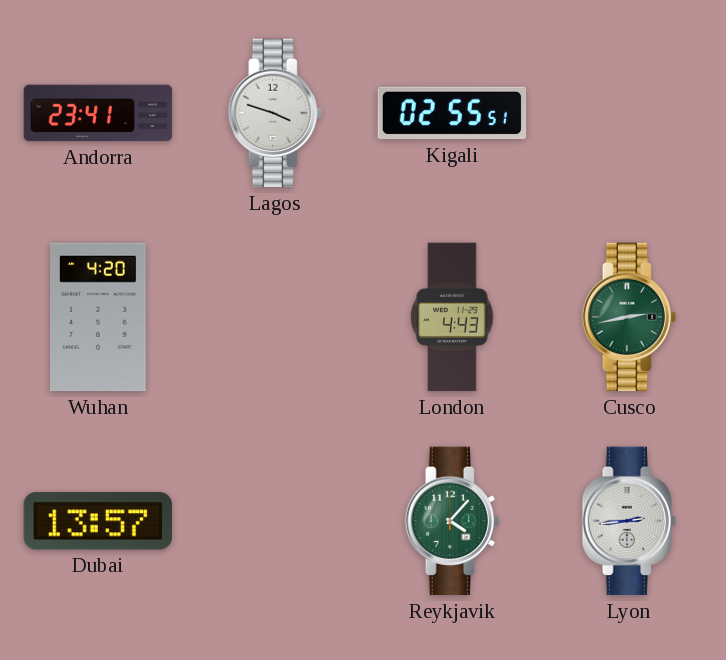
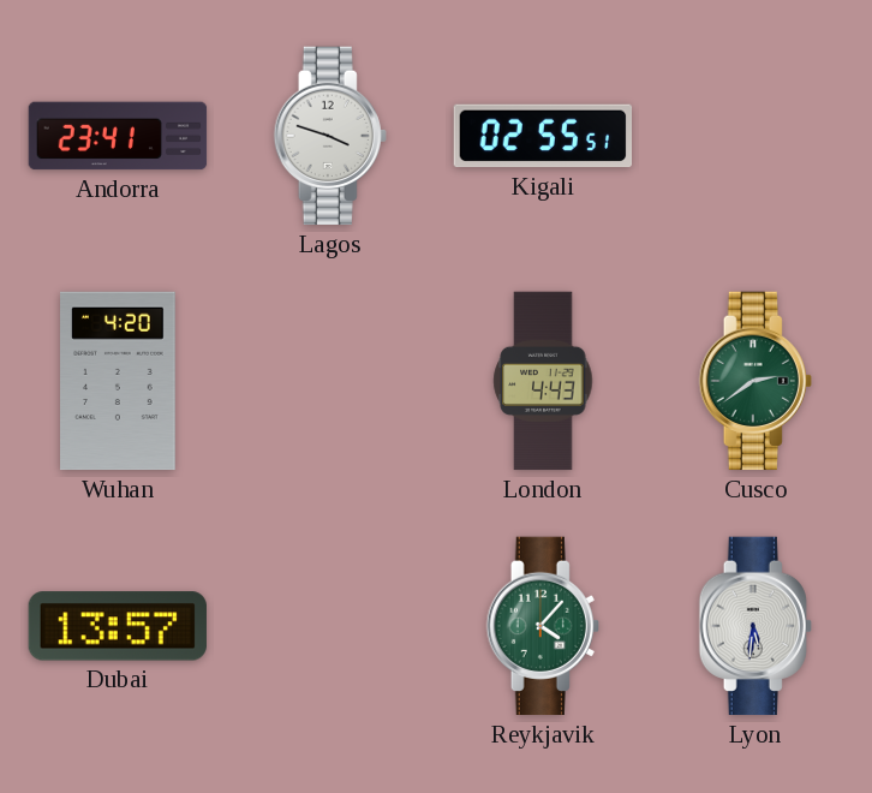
Cusco: 2:43 -> 2:39
Lyon: 2:44 -> 5:31
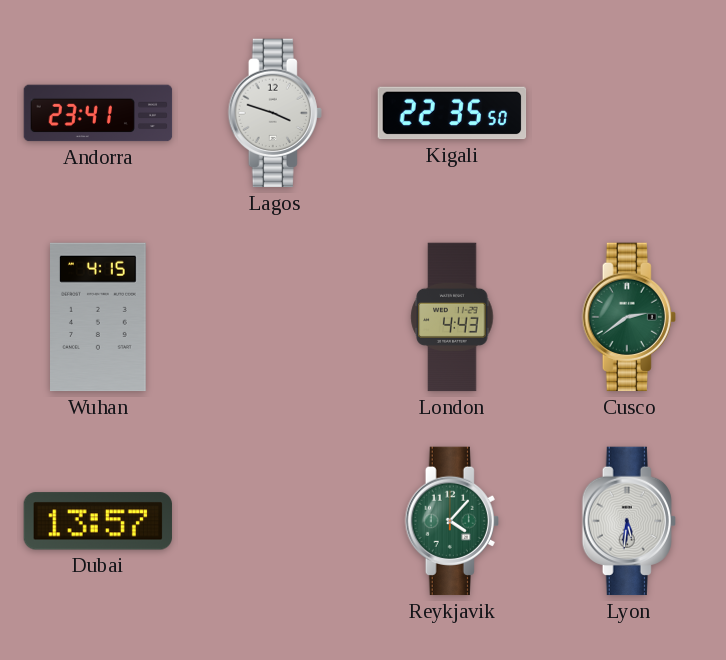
Kigali: 02:55 -> 22:35
Wuhan: 4:20 -> 4:15
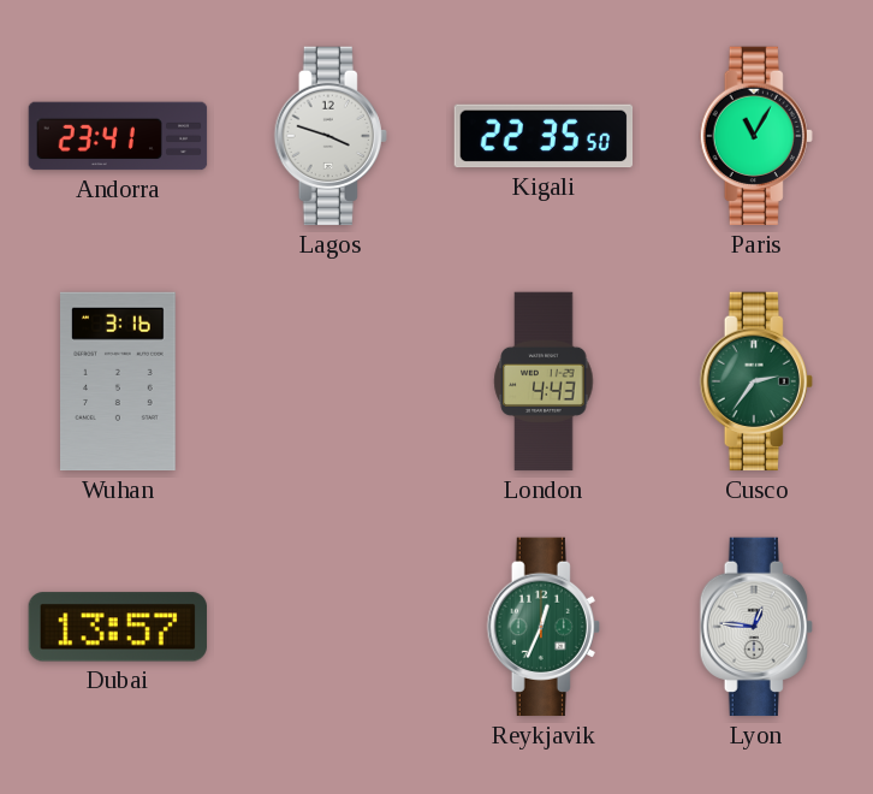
Paris: none -> 11:05
Wuhan: 4:15 -> 3:16
Cusco: 2:39 -> 2:36
Reykjavik: 4:07 -> 12:34
Lyon: 5:31 -> 12:46
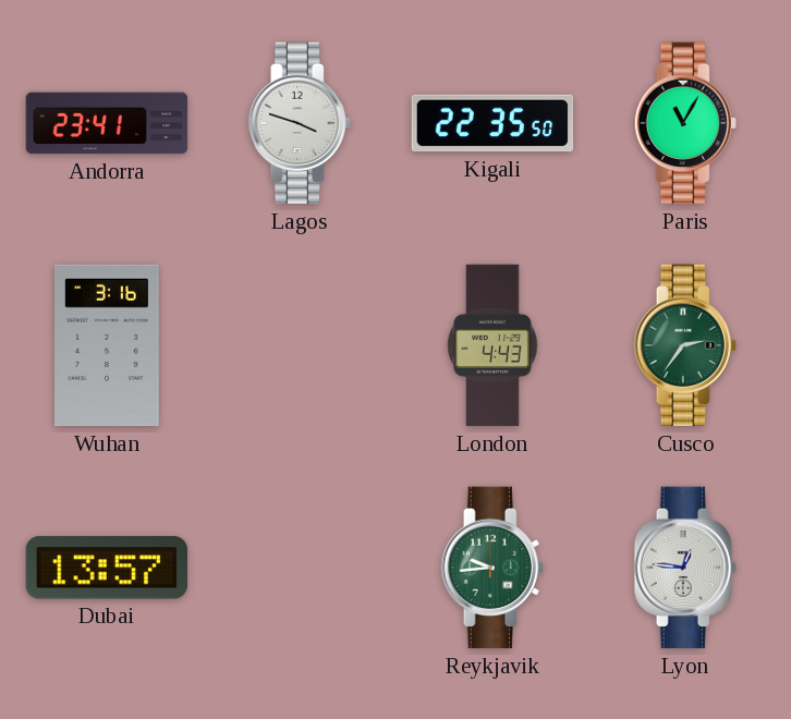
Reykjavik: 12:34 -> 9:44
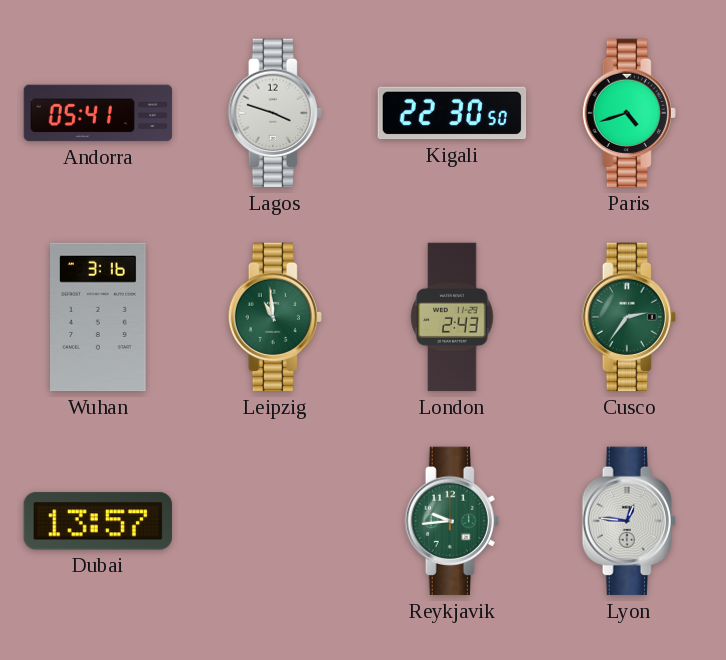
Andorra: 23:41 -> 05:41
Kigali: 22:35 -> 22:30
Paris: 11:05 -> 4:42
Leipzig: none -> 10:59
London: 4:43 -> 2:43
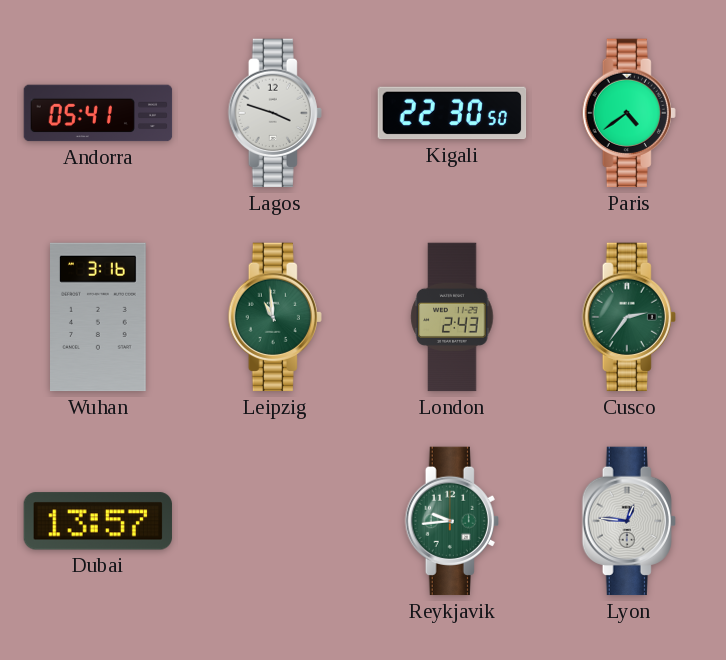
Paris: 4:42 -> 4:39
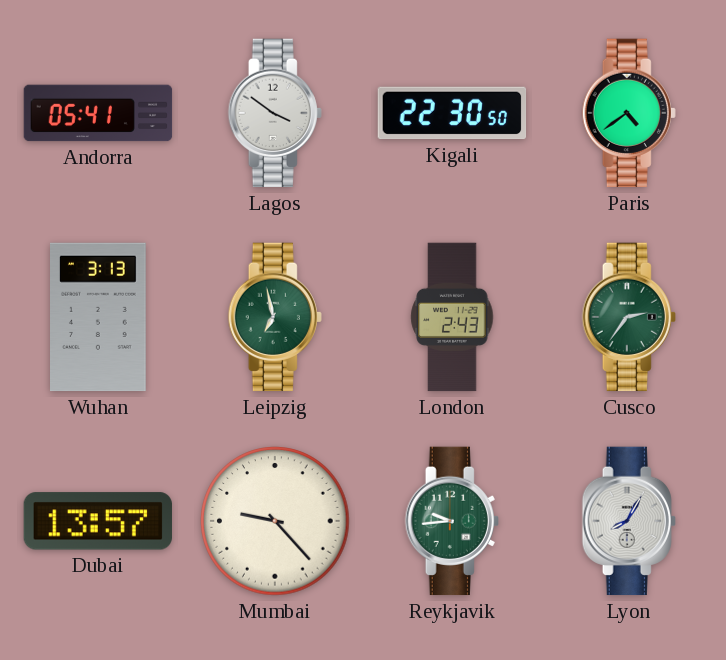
Lagos: 3:48 -> 3:51
Wuhan: 3:16 -> 3:13
Leipzig: 10:59 -> 6:58
Mumbai: none -> 9:23
Lyon: 12:46 -> 8:05
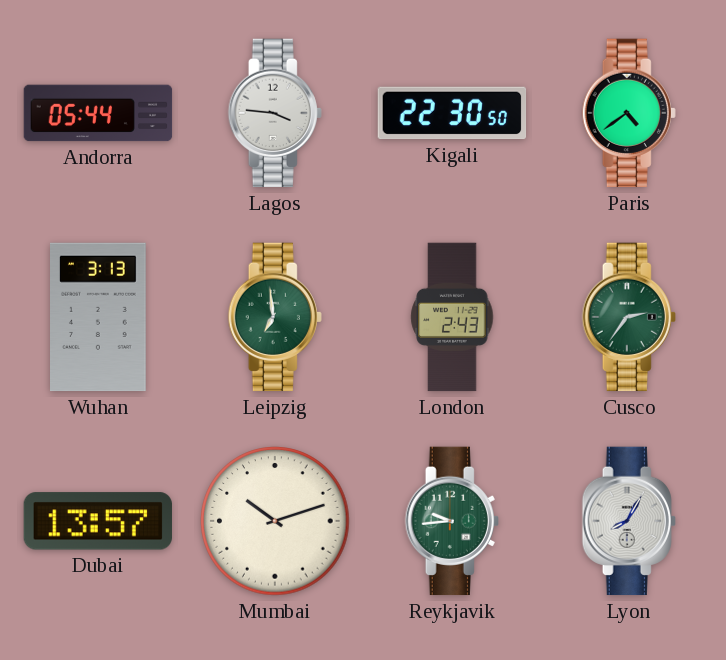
Andorra: 05:41 -> 05:44
Lagos: 3:51 -> 3:46
Leipzig: 6:58 -> 6:59
Mumbai: 9:23 -> 10:12
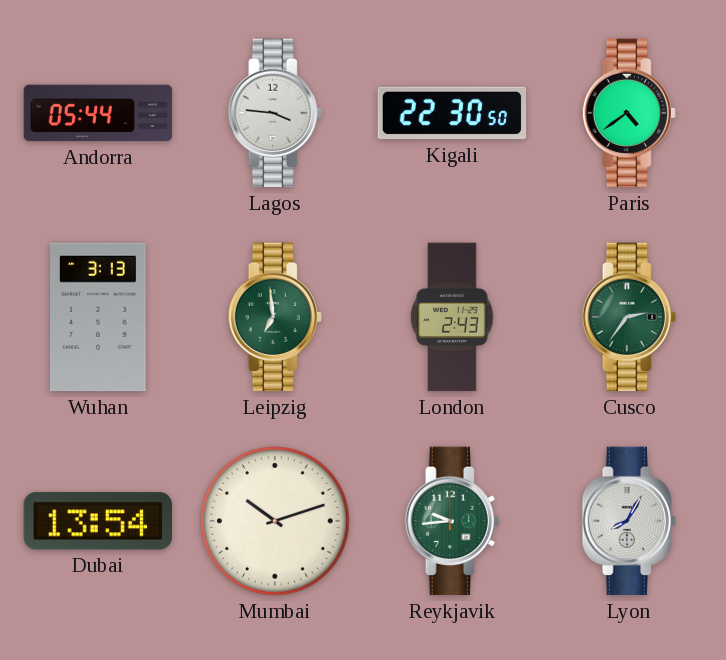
Dubai: 13:57 -> 13:54
